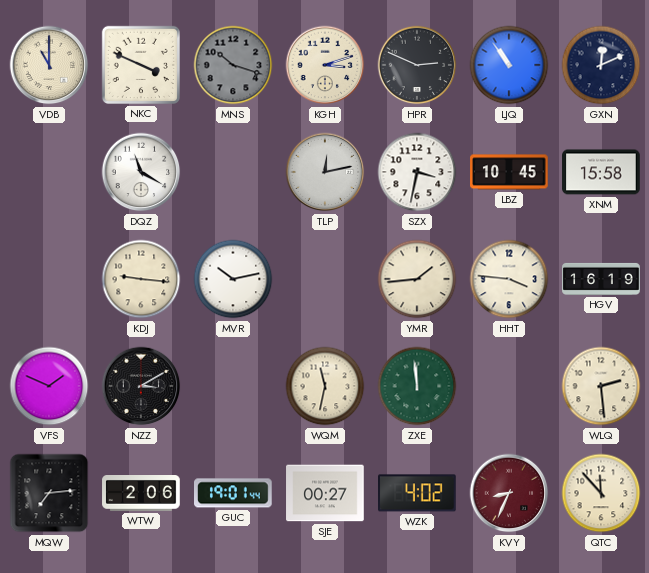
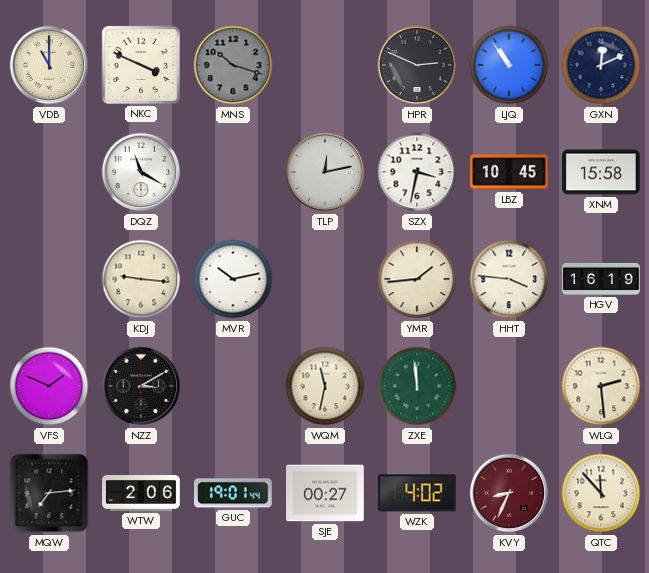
KGH: 3:12 -> none
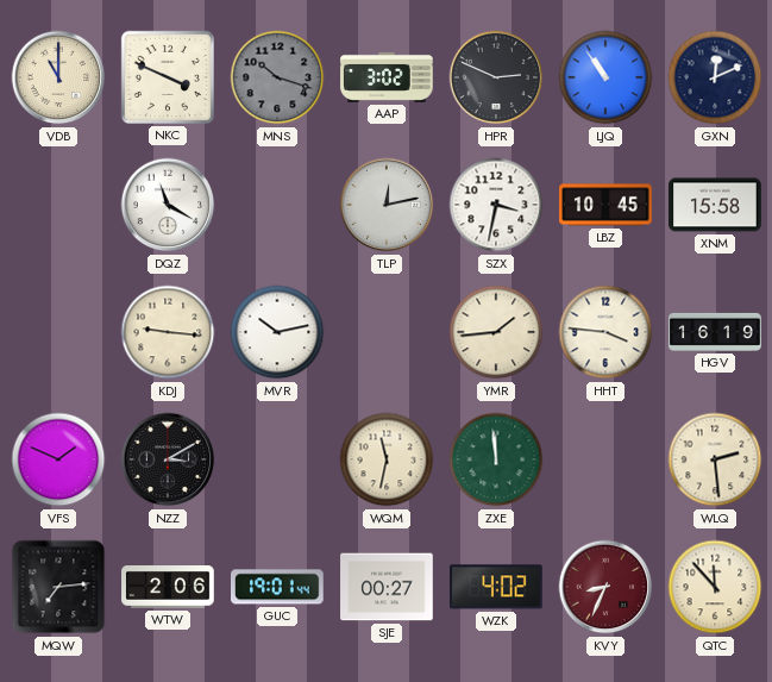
AAP: none -> 3:02
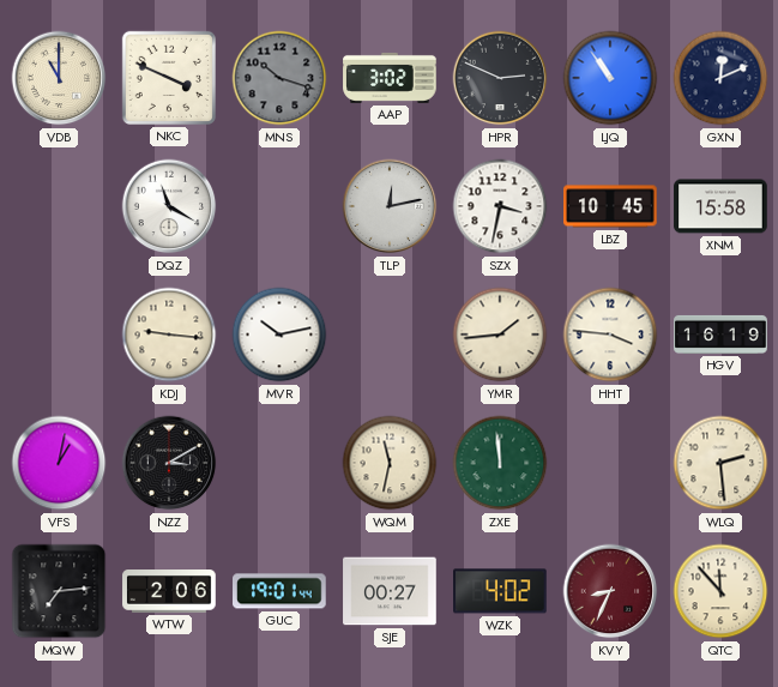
VFS: 1:49 -> 1:02
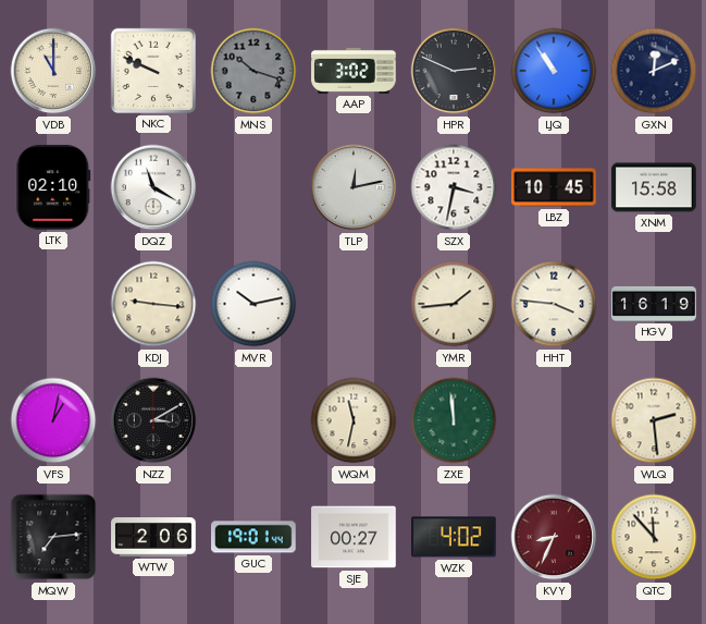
NKC: 3:49 -> 9:49
LTK: none -> 02:10
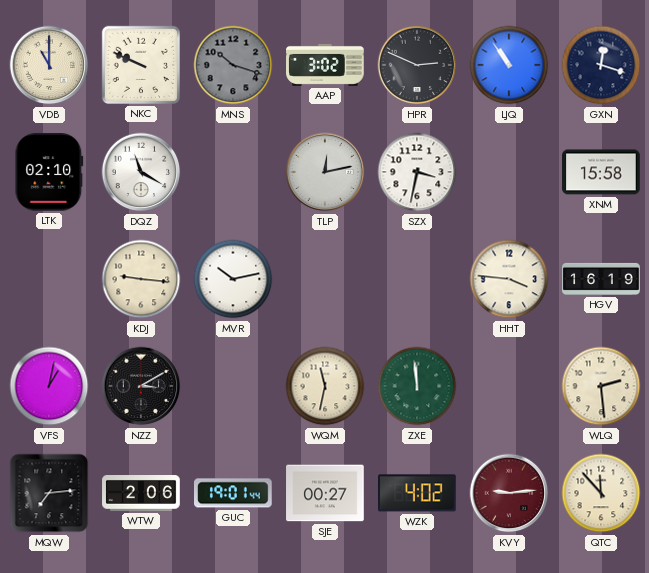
GXN: 12:11 -> 12:18
LBZ: 10:45 -> none
YMR: 1:44 -> none
KVY: 8:34 -> 9:14
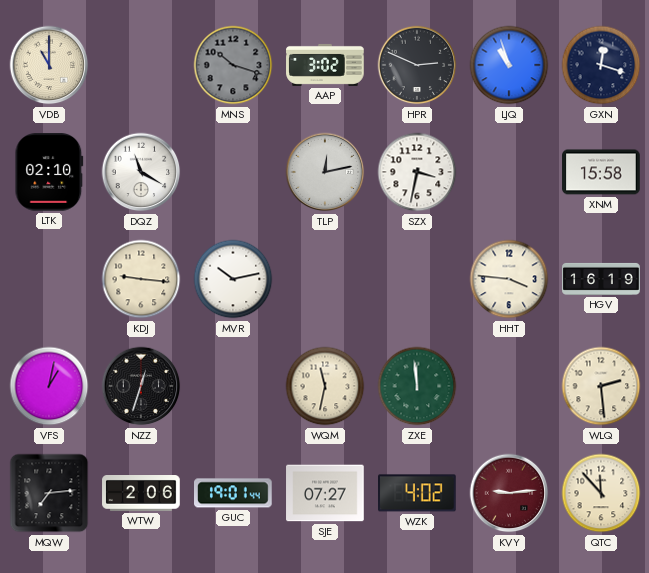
NKC: 9:49 -> none
LJQ: 10:54 -> 10:57
NZZ: 3:10 -> 12:33
SJE: 00:27 -> 07:27
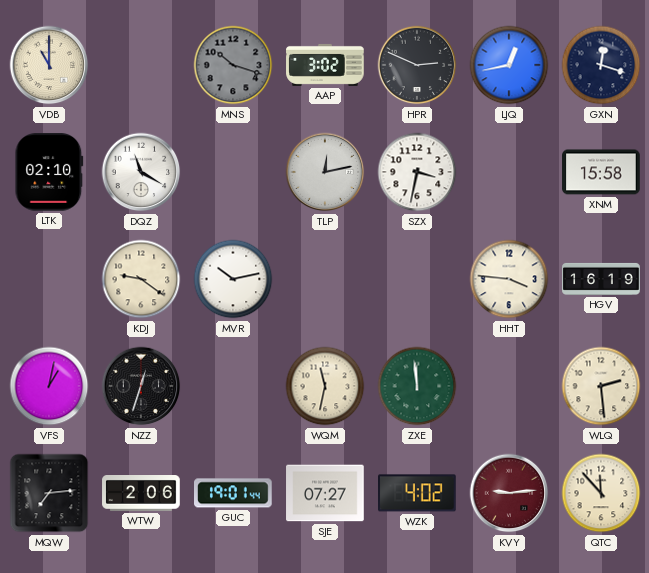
LJQ: 10:57 -> 12:43
KDJ: 9:16 -> 9:21
